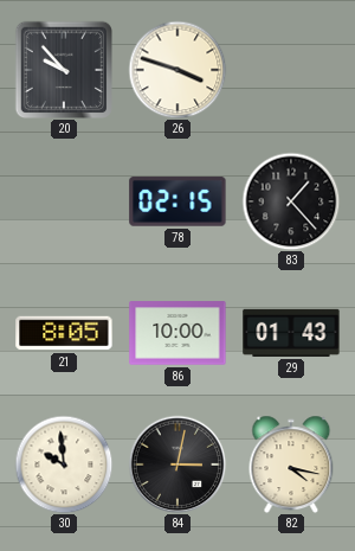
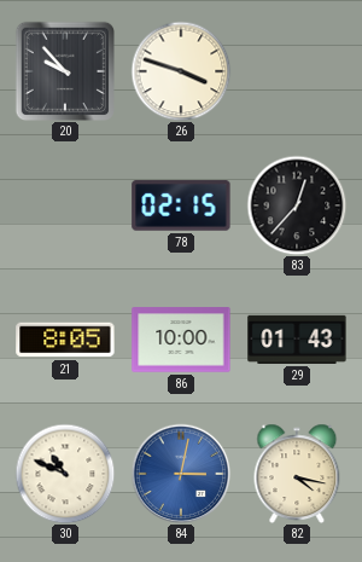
83: 1:23 -> 12:37
30: 9:59 -> 10:49
84 dial: black -> blue
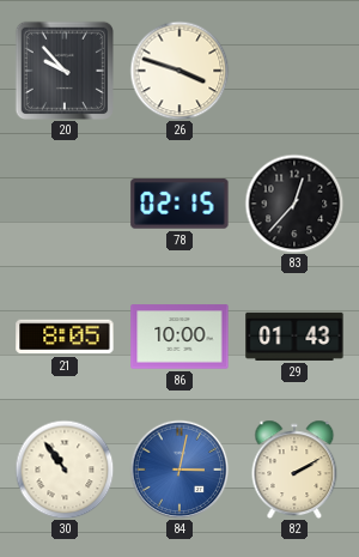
30: 10:49 -> 10:54
82: 4:17 -> 2:10
